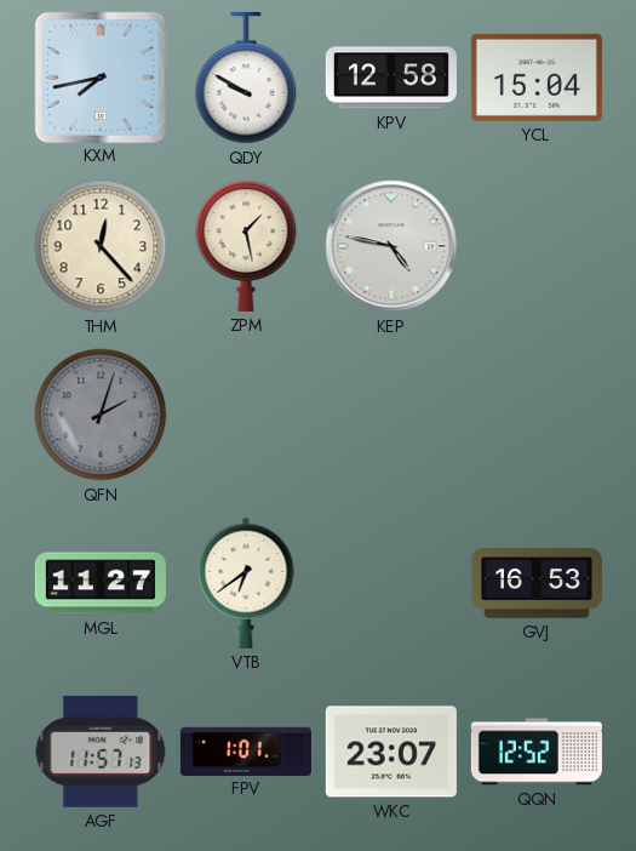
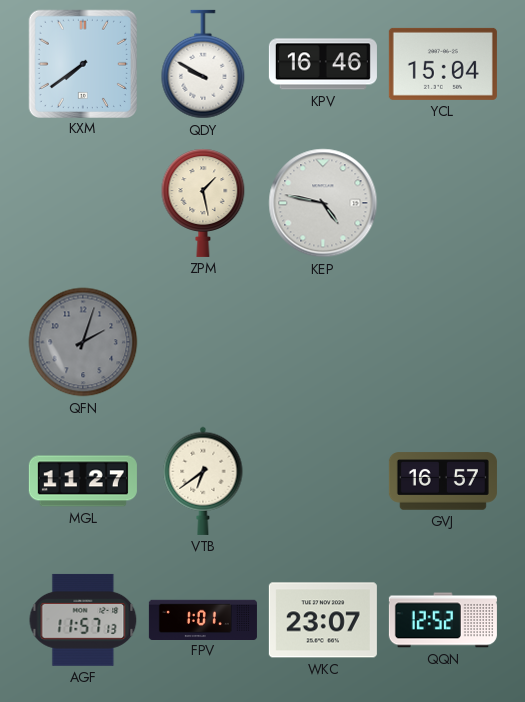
KXM: 7:43 -> 7:39
KPV: 12:58 -> 16:46
THM: 12:23 -> none
GVJ: 16:53 -> 16:57
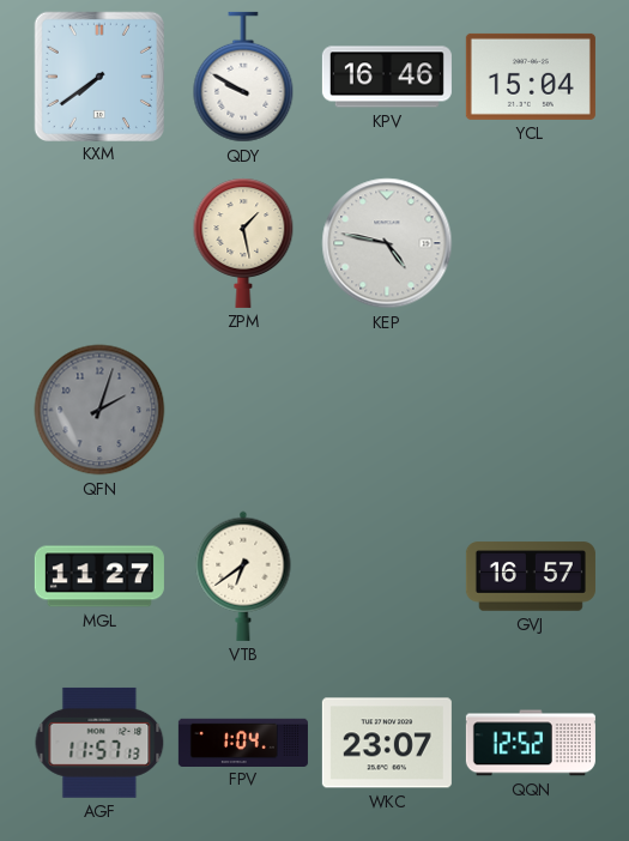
FPV: 1:01 -> 1:04
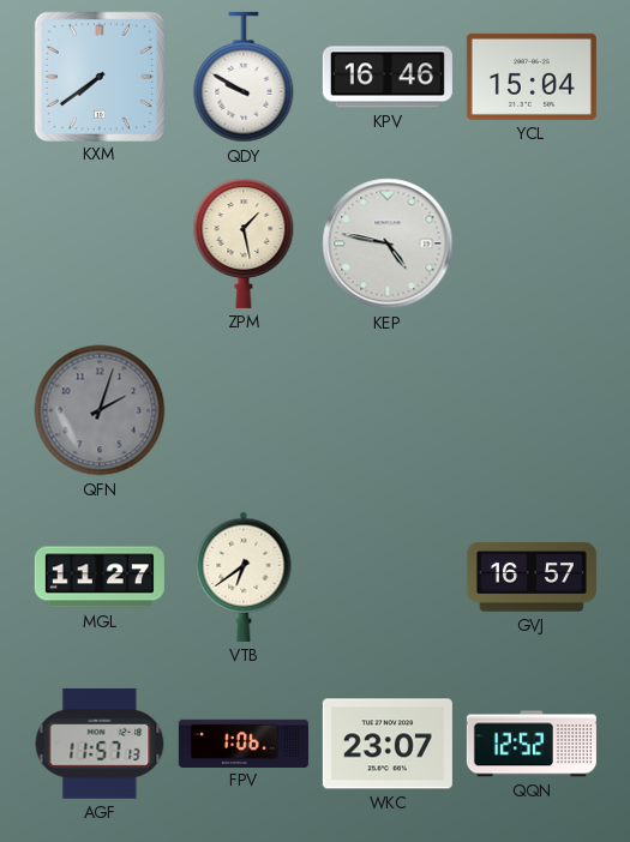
FPV: 1:04 -> 1:06
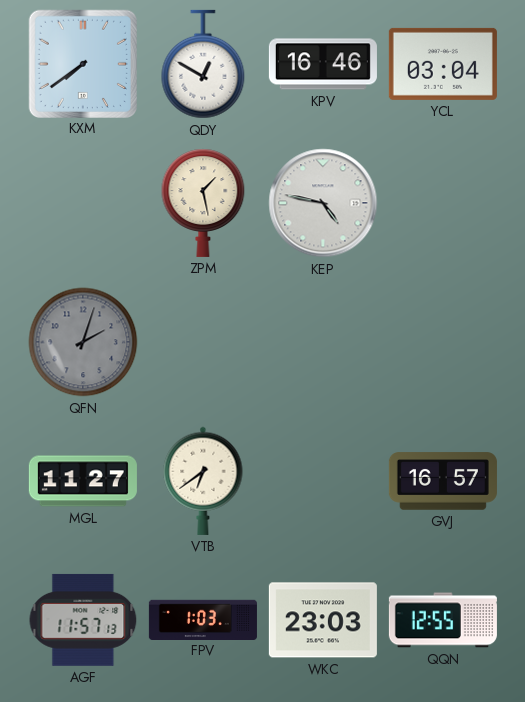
QDY: 9:50 -> 12:50
YCL: 15:04 -> 03:04
FPV: 1:06 -> 1:03
WKC: 23:07 -> 23:03
QQN: 12:52 -> 12:55
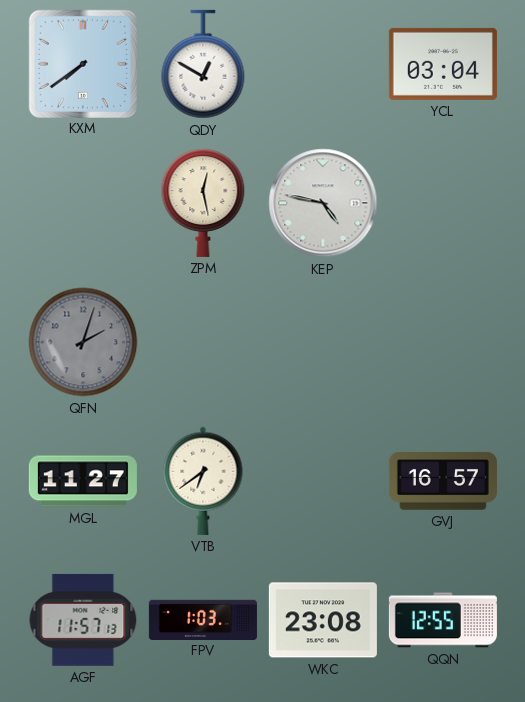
KPV: 16:46 -> none
ZPM: 1:28 -> 12:28
WKC: 23:03 -> 23:08
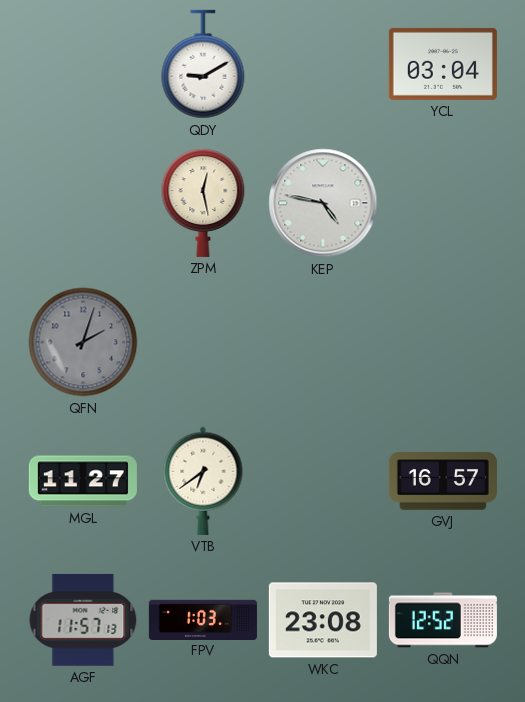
KXM: 7:39 -> none
QDY: 12:50 -> 9:10
QQN: 12:55 -> 12:52
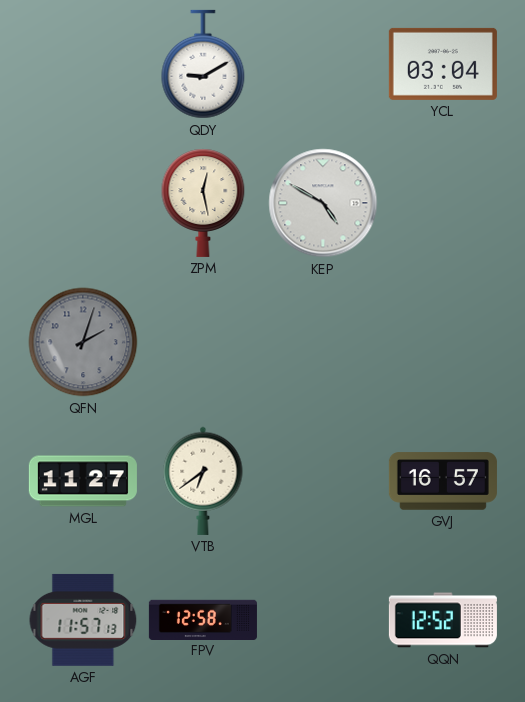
KEP: 4:47 -> 4:50
FPV: 1:03 -> 12:58
WKC: 23:08 -> none
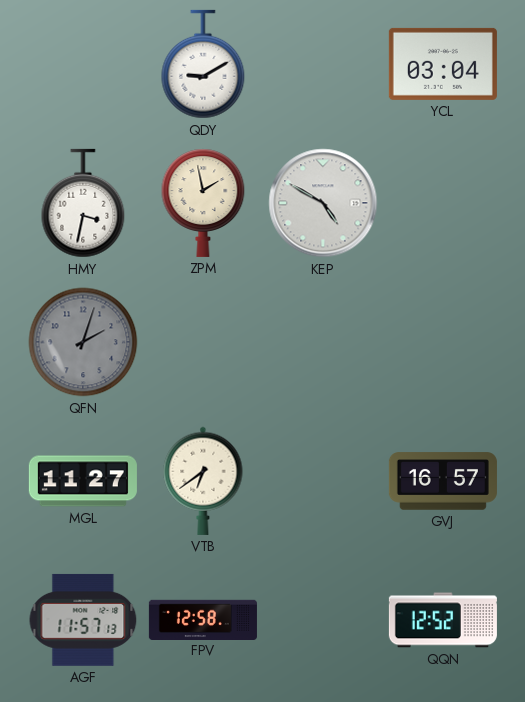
HMY: none -> 3:32
ZPM: 12:28 -> 1:58
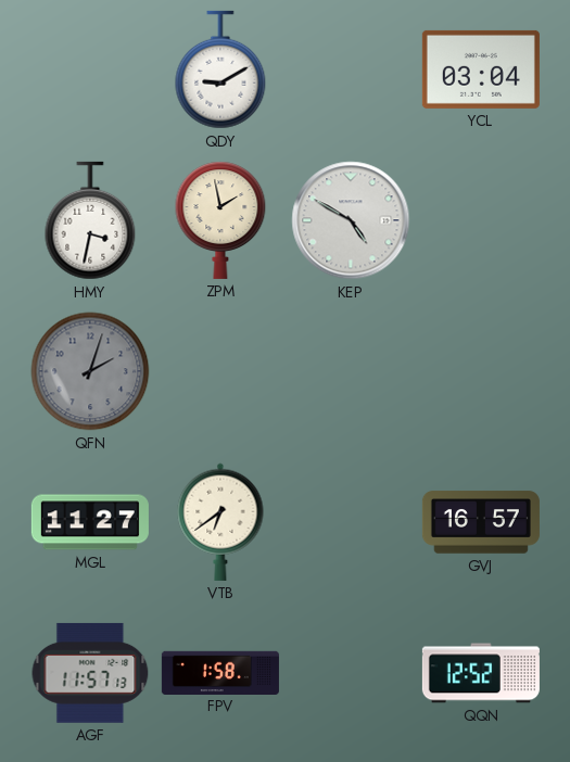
FPV: 12:58 -> 1:58
